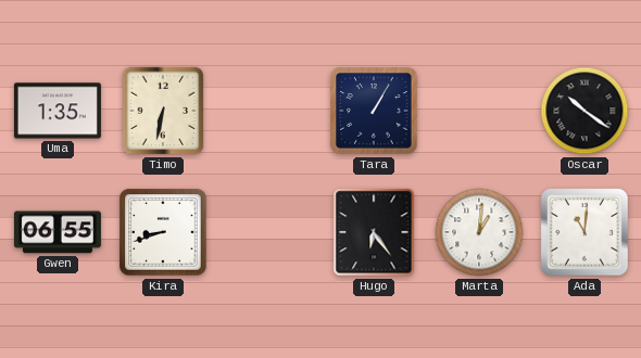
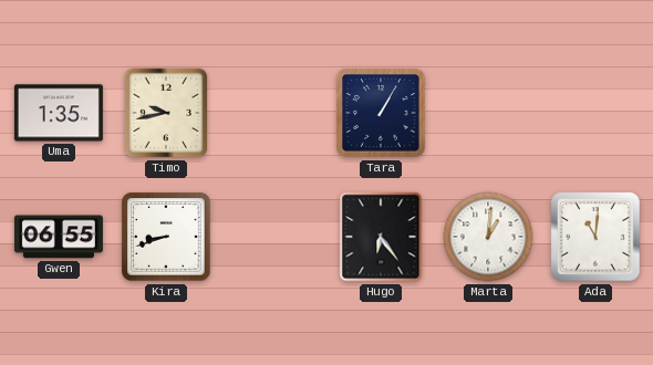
Timo: 6:32 -> 9:43
Oscar: 10:21 -> none
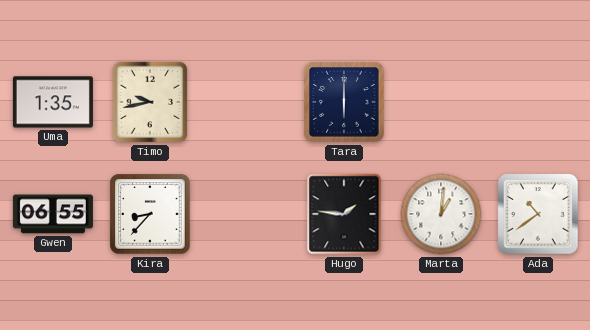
Tara: 1:05 -> 6:00
Kira: 8:42 -> 8:37
Hugo: 6:24 -> 1:46
Ada: 11:01 -> 10:39
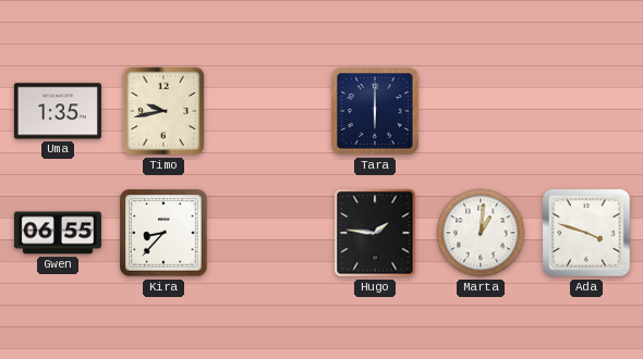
Ada: 10:39 -> 3:48
